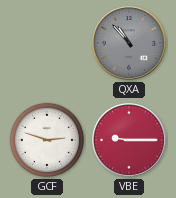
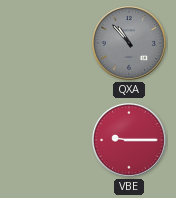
GCF: 2:48 -> none
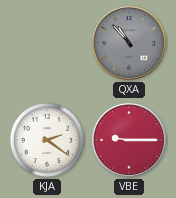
KJA: none -> 2:21
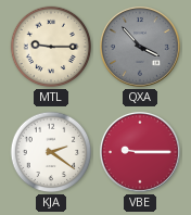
MTL: none -> 9:15
QXA: 10:53 -> 3:53
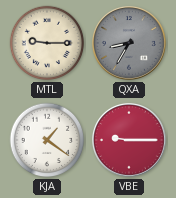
QXA: 3:53 -> 8:35
KJA: 2:21 -> 1:21
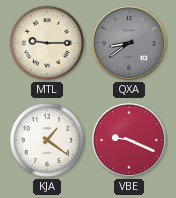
QXA: 8:35 -> 8:39
VBE: 9:15 -> 9:19
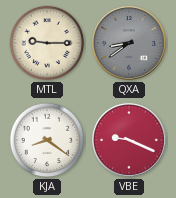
KJA: 1:21 -> 8:21
